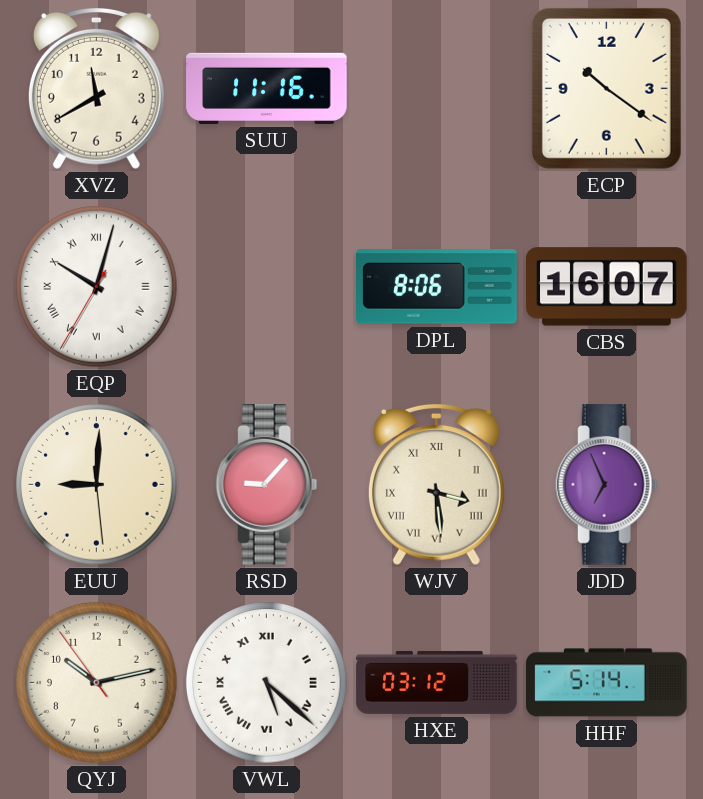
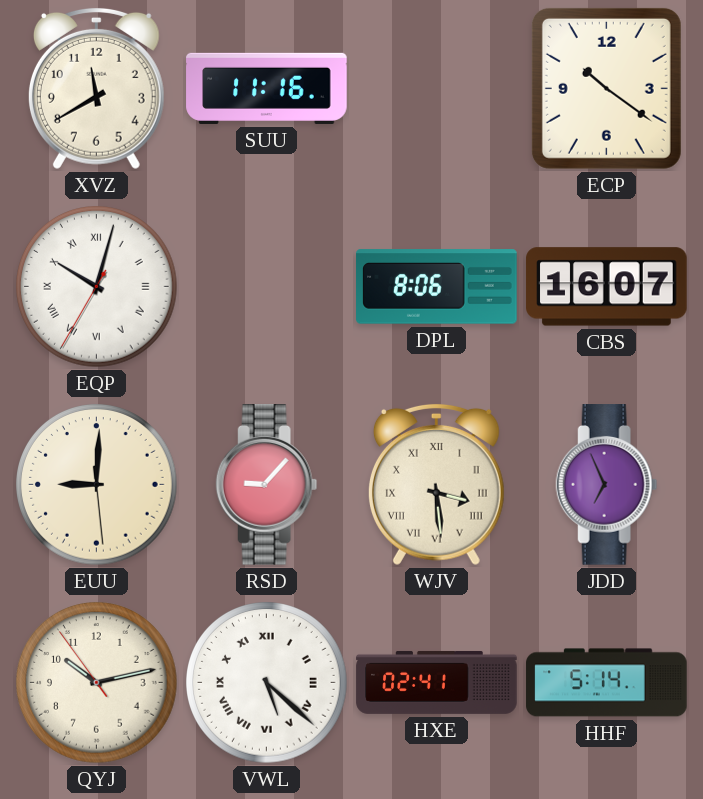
HXE: 03:12 -> 02:41
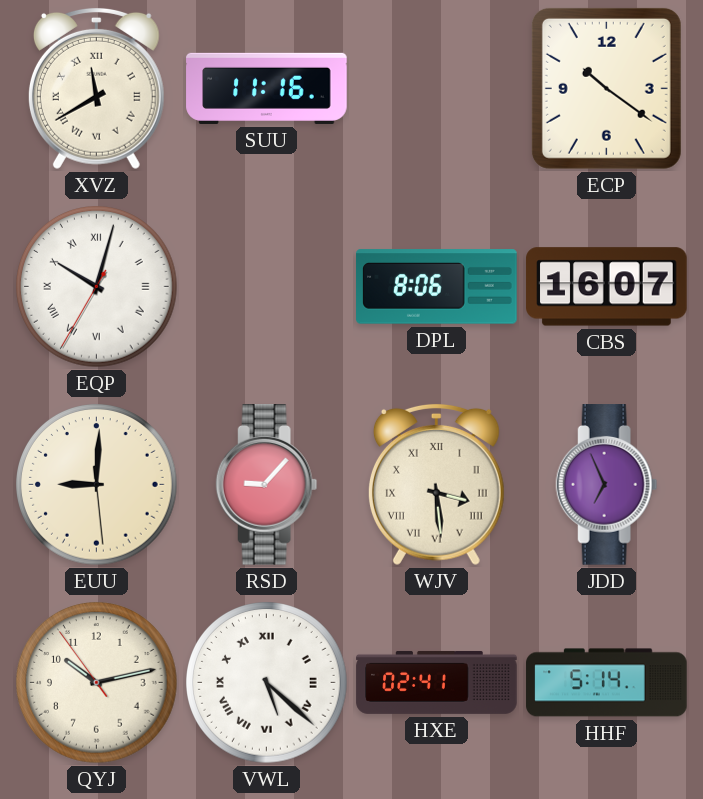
XVZ numerals: Arabic -> Roman
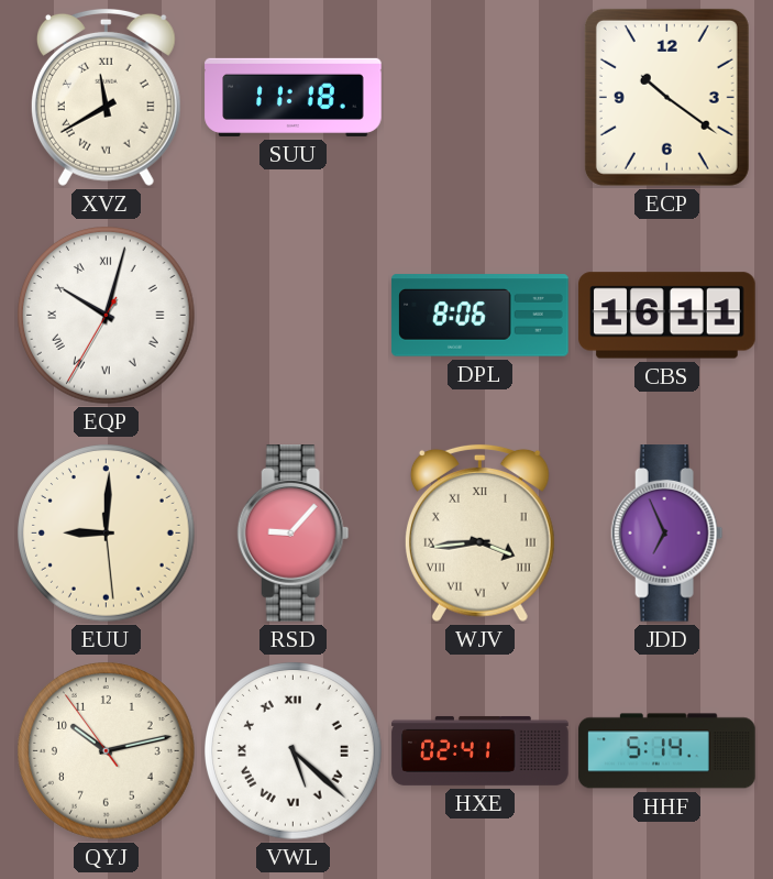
SUU: 11:16 -> 11:18
CBS: 16:07 -> 16:11
WJV: 3:29 -> 3:44
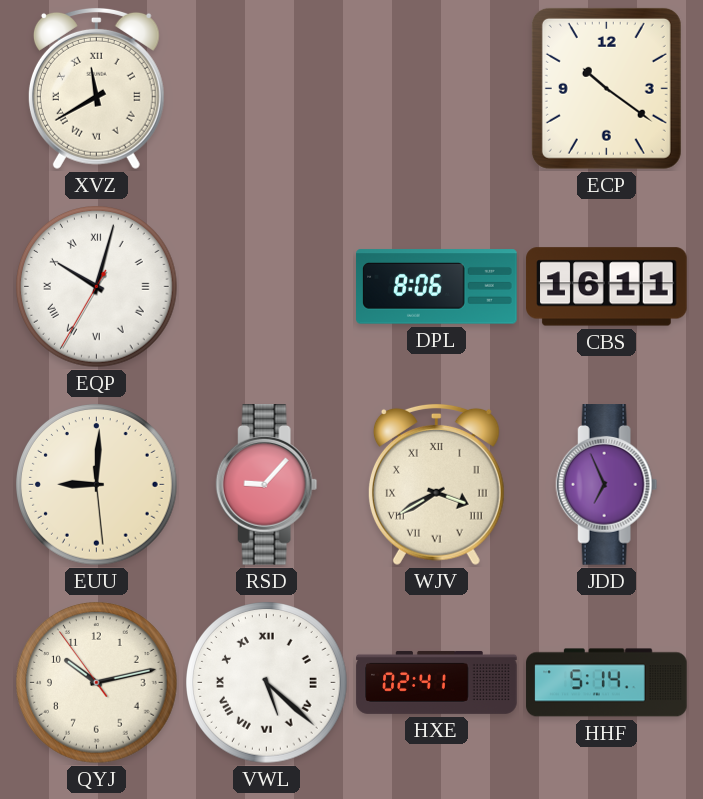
SUU: 11:18 -> none
WJV: 3:44 -> 3:40
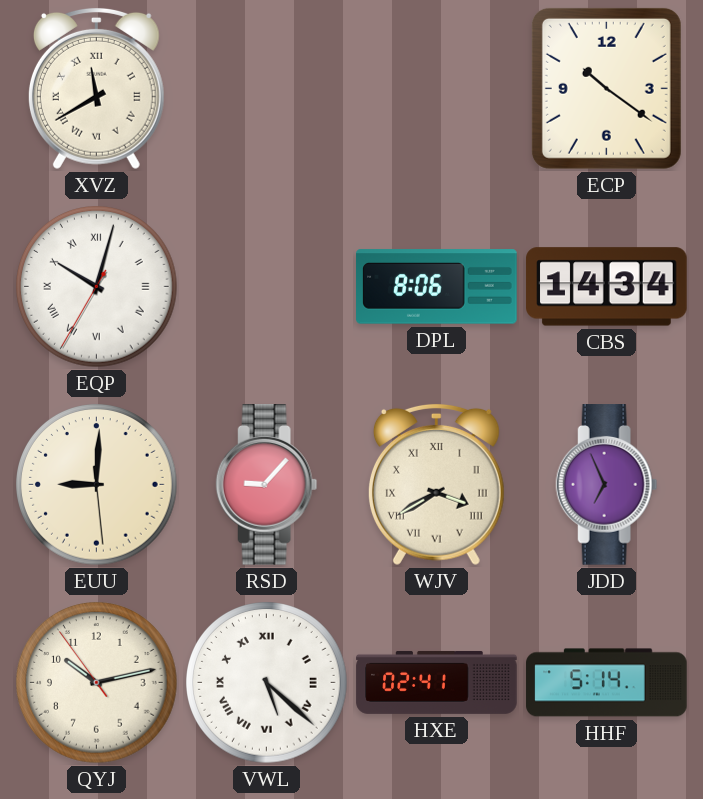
CBS: 16:11 -> 14:34
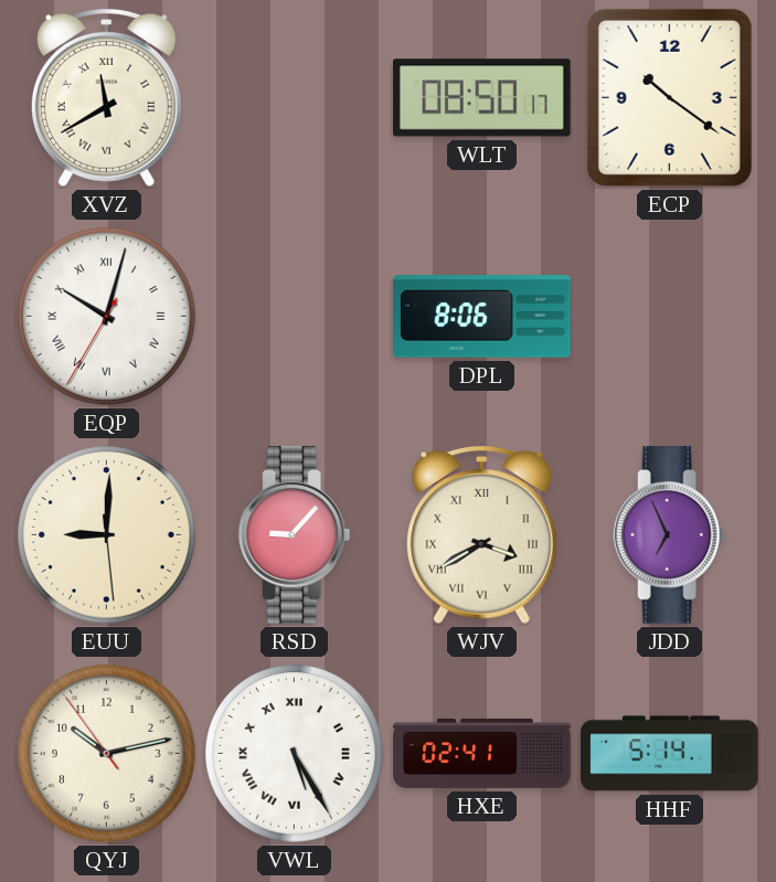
WLT: none -> 08:50
CBS: 14:34 -> none
VWL: 5:22 -> 5:25
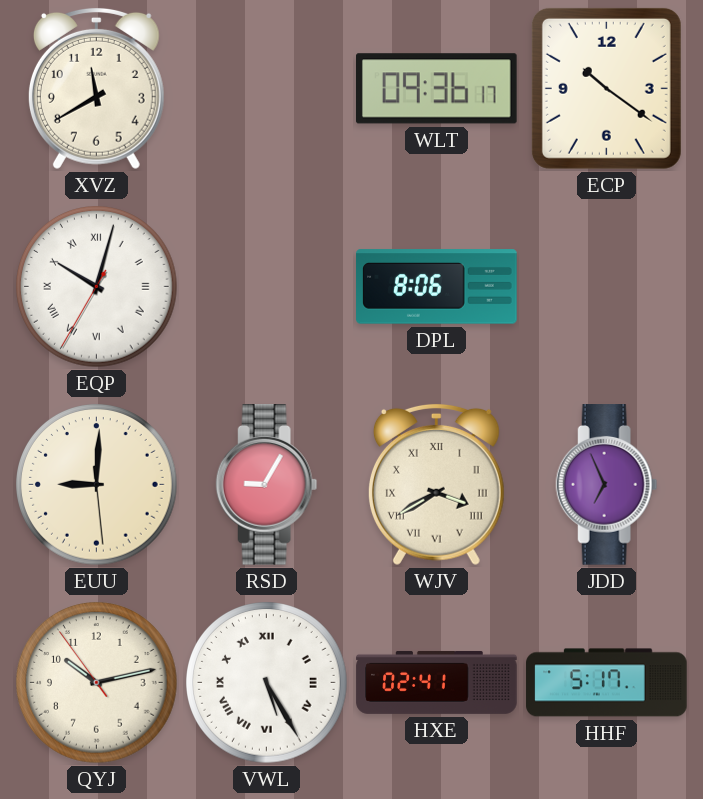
XVZ numerals: Roman -> Arabic
WLT: 08:50 -> 09:36
RSD: 9:07 -> 9:05
HHF: 5:14 -> 5:17
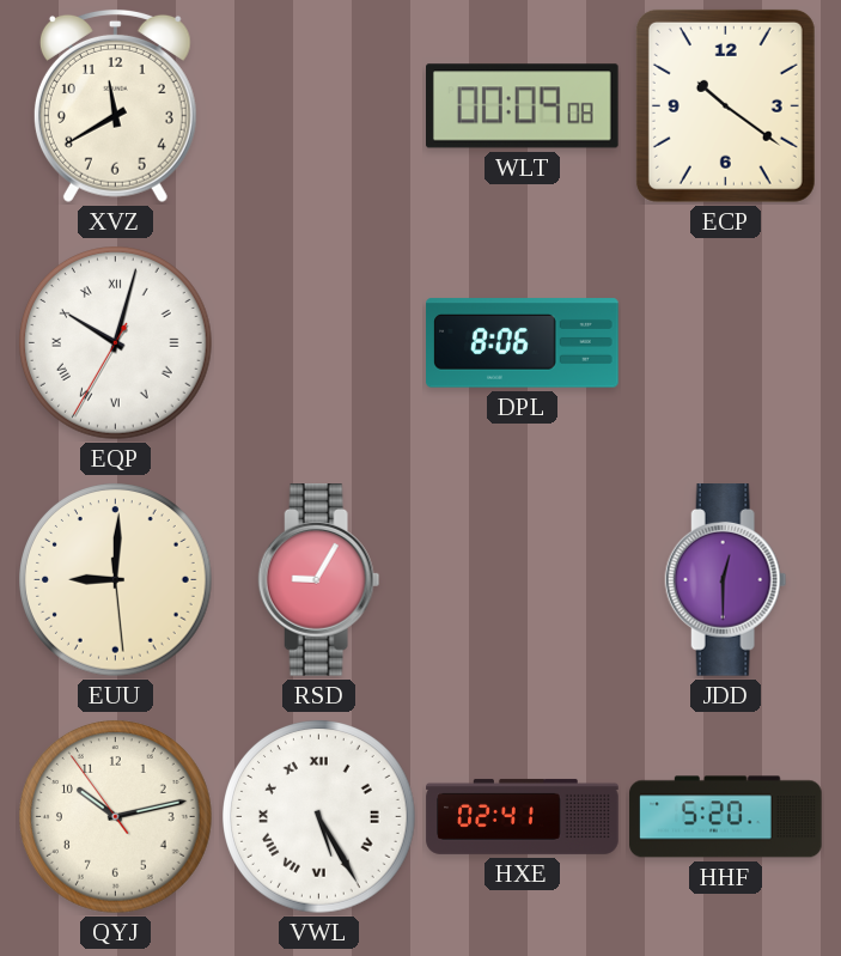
WLT: 09:36 -> 00:09
WJV: 3:40 -> none
JDD: 6:56 -> 12:30
HHF: 5:17 -> 5:20
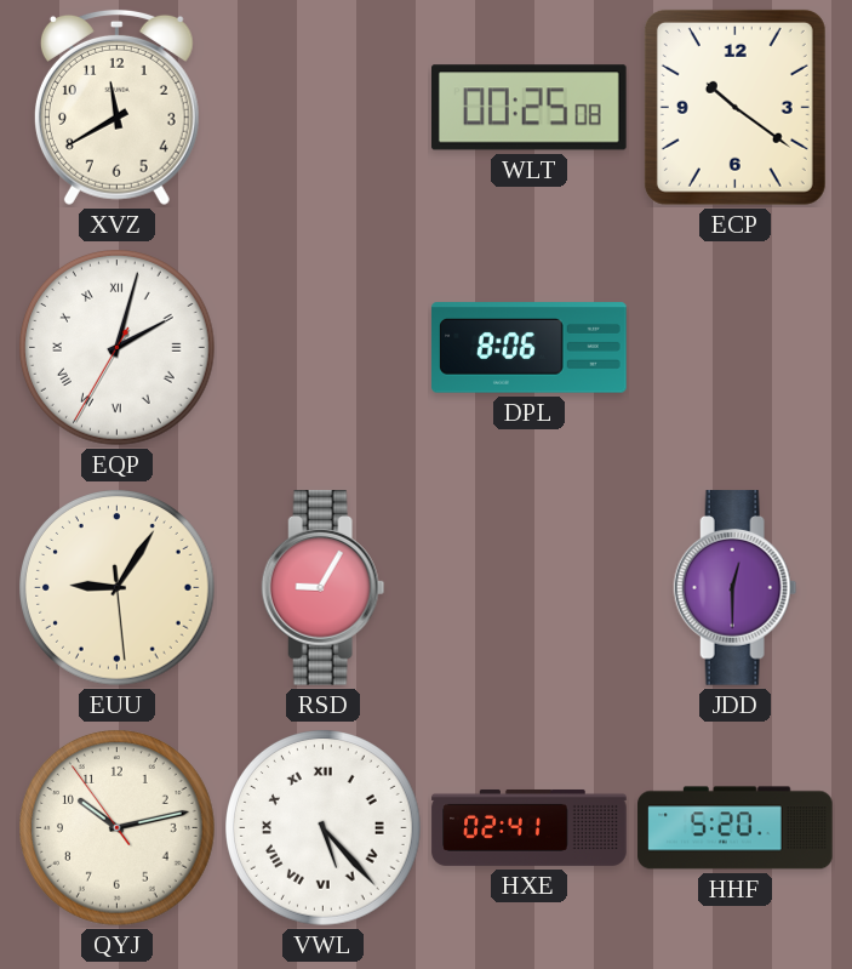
WLT: 00:09 -> 00:25
EQP: 10:02 -> 2:02
EUU: 9:00 -> 9:05
VWL: 5:25 -> 5:23
